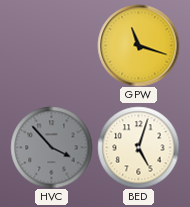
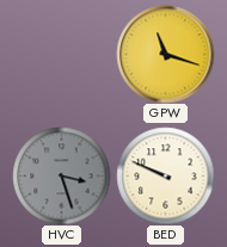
HVC: 3:53 -> 3:27
BED: 5:03 -> 9:49
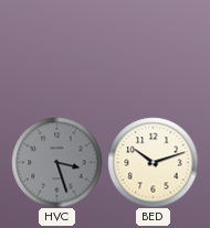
GPW: 11:18 -> none
BED: 9:49 -> 10:12
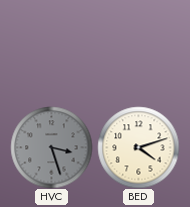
BED: 10:12 -> 4:12
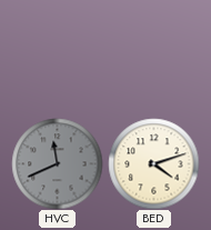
HVC: 3:27 -> 11:41
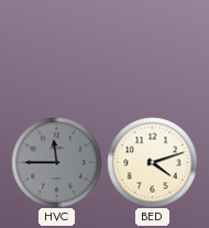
HVC: 11:41 -> 11:45
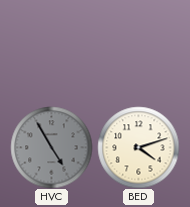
HVC: 11:45 -> 4:55
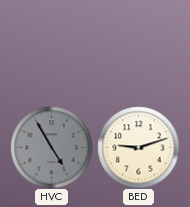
BED: 4:12 -> 9:12
